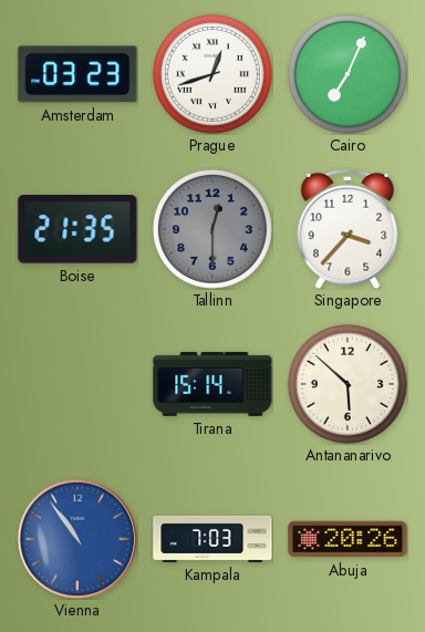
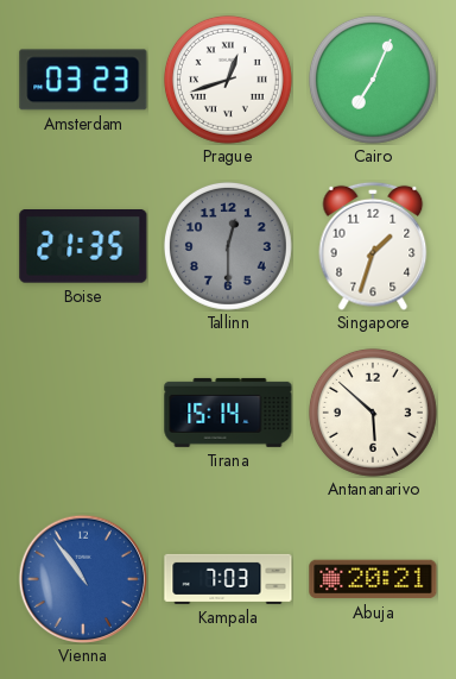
Singapore: 3:37 -> 1:33
Abuja: 20:26 -> 20:21
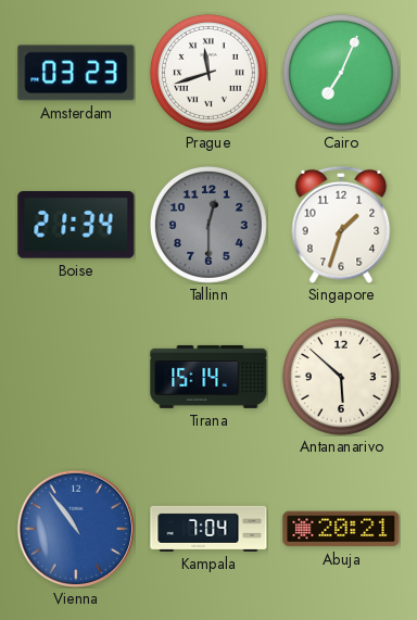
Prague: 12:42 -> 11:42
Boise: 21:35 -> 21:34
Kampala: 7:03 -> 7:04
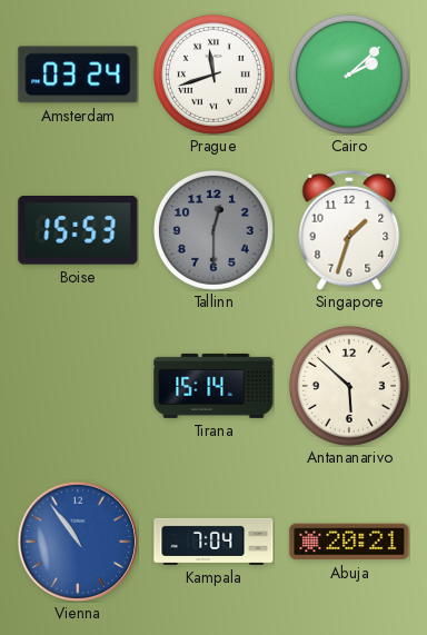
Amsterdam: 03:23 -> 03:24
Cairo: 7:04 -> 2:08
Boise: 21:34 -> 15:53
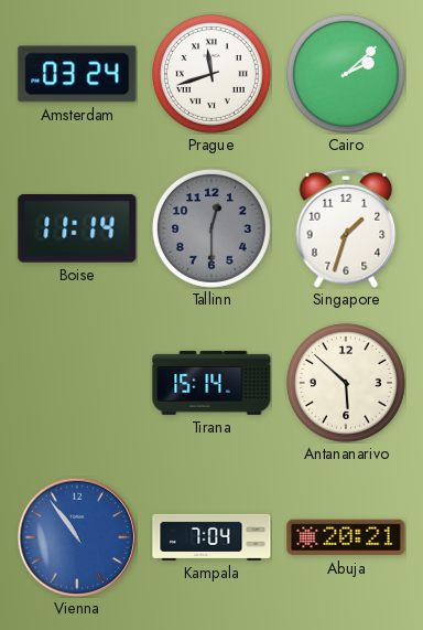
Boise: 15:53 -> 11:14
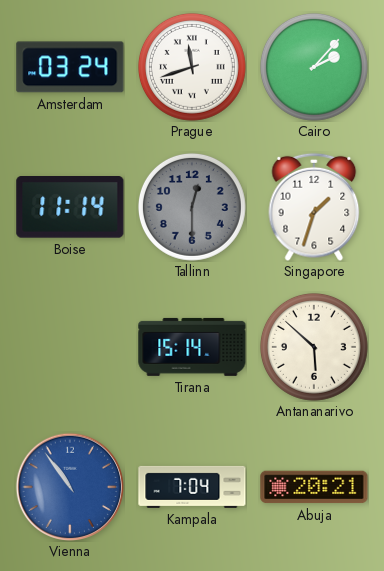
Cairo: 2:08 -> 2:07
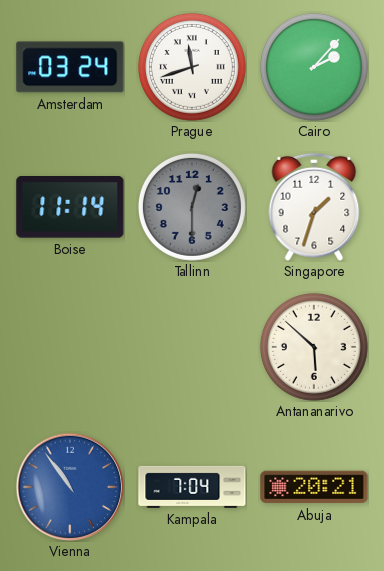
Tirana: 15:14 -> none
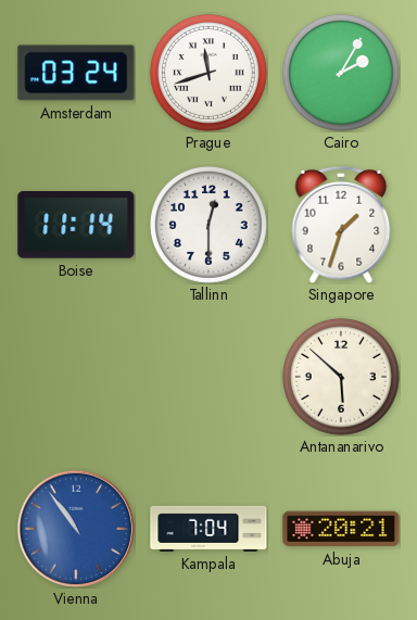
Cairo: 2:07 -> 2:05
Tallinn dial: grey -> white
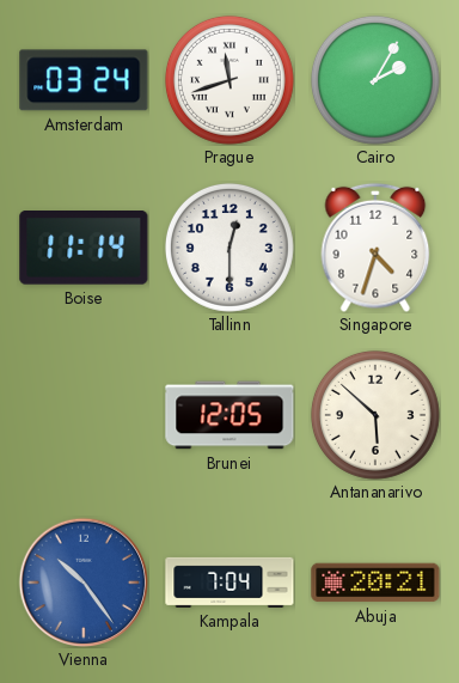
Singapore: 1:33 -> 4:33
Brunei: none -> 12:05
Vienna: 10:54 -> 10:24
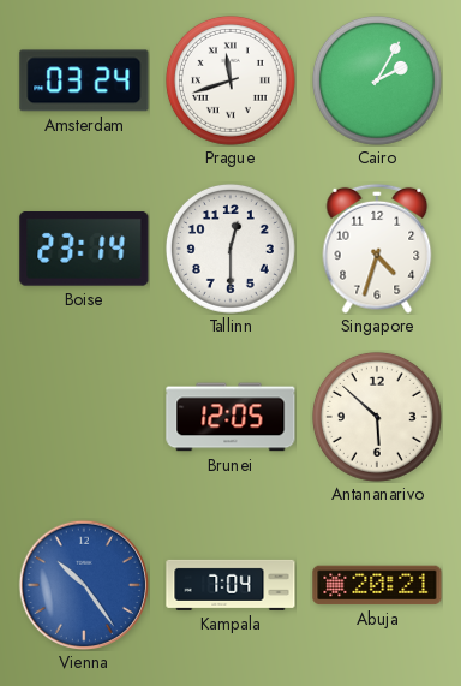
Boise: 11:14 -> 23:14
